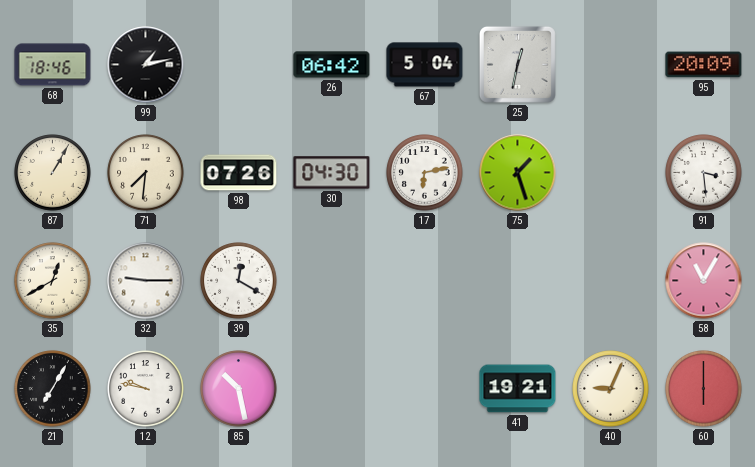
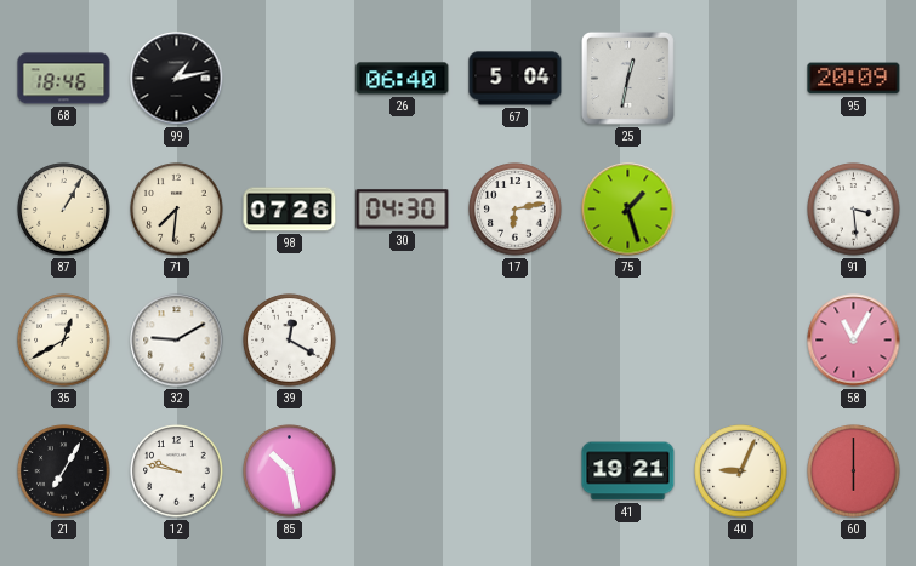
26: 06:42 -> 06:40
32: 9:15 -> 9:10
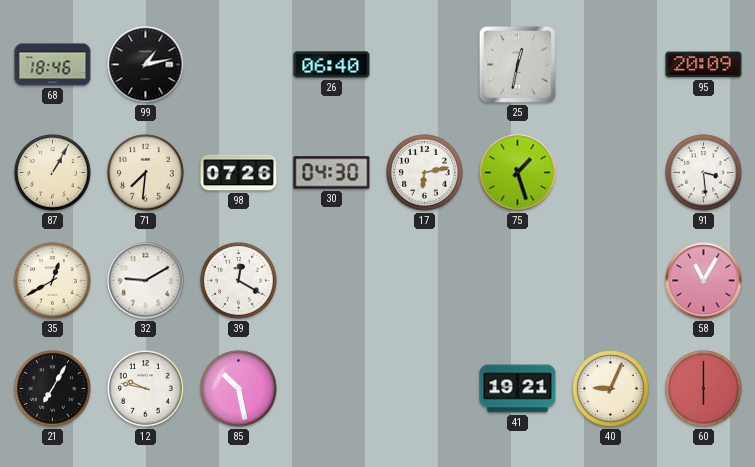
67: 5:04 -> none
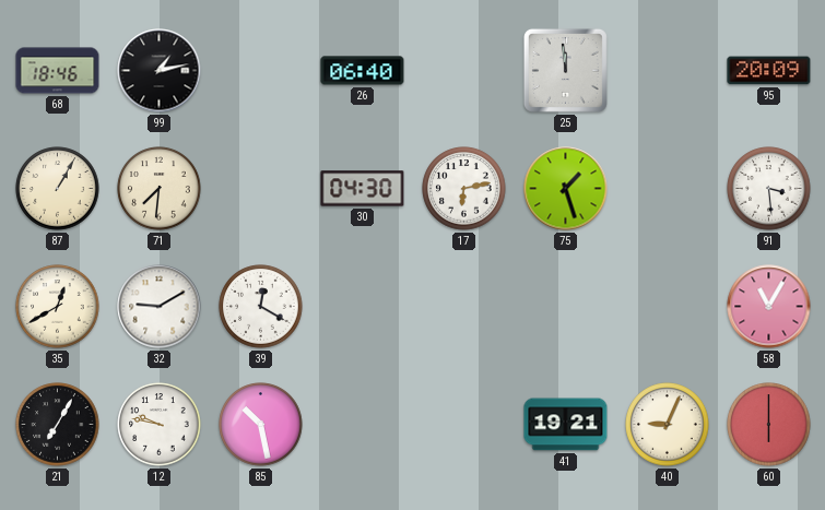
25: 12:32 -> 11:59
98: 07:26 -> none
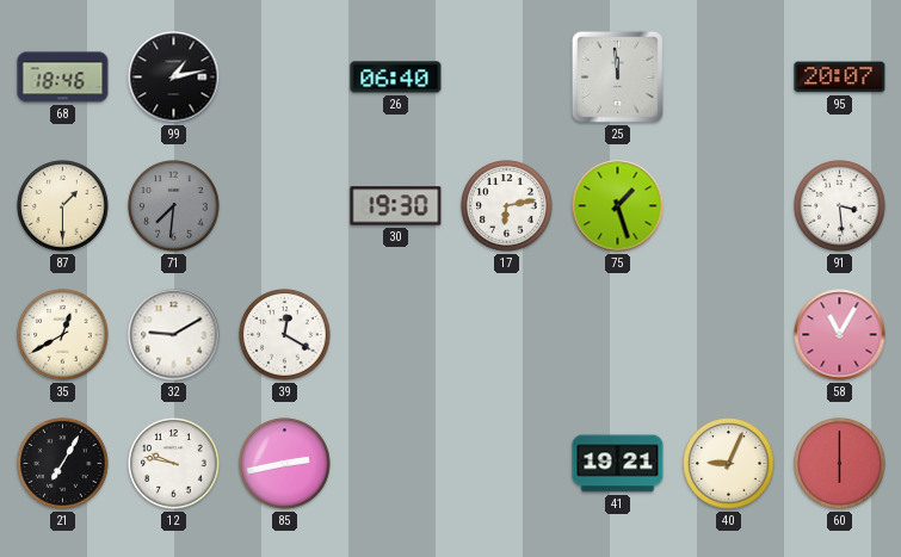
95: 20:09 -> 20:07
87: 1:05 -> 1:30
71 dial: cream -> grey
30: 04:30 -> 19:30
85: 10:28 -> 2:43
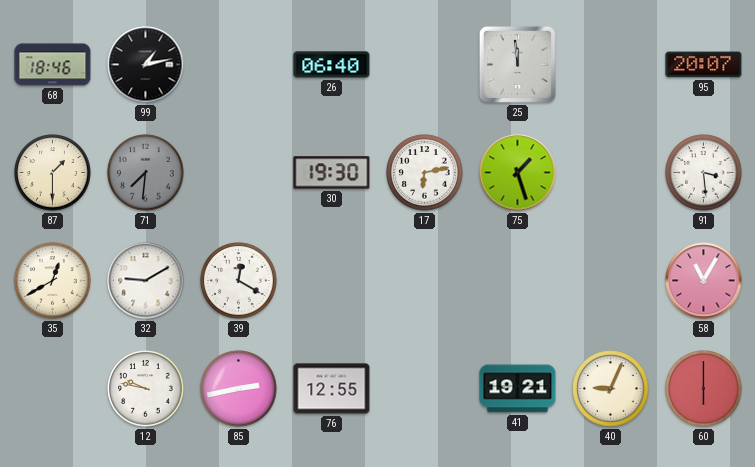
21: 7:05 -> none
76: none -> 12:55
